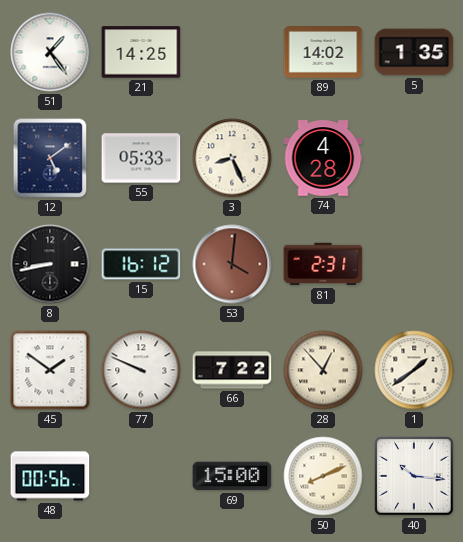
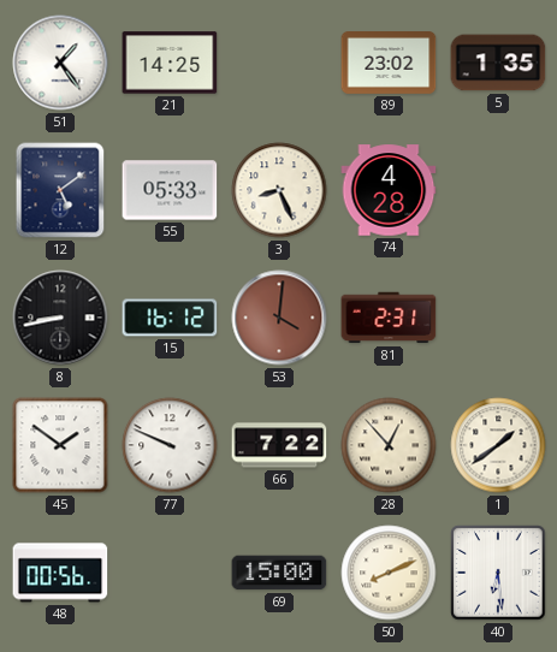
89: 14:02 -> 23:02
40: 10:16 -> 6:29
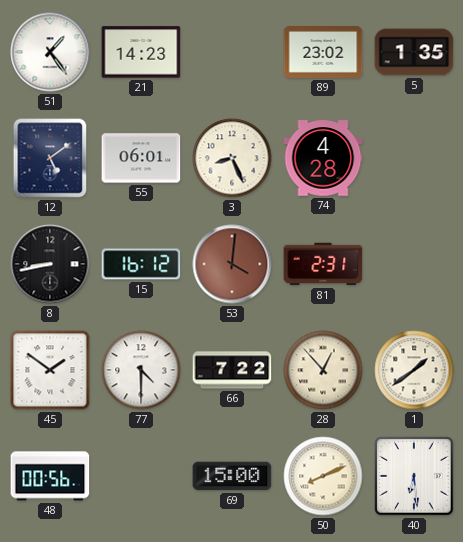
21: 14:25 -> 14:23
55: 05:33 -> 06:01
77: 9:49 -> 4:30
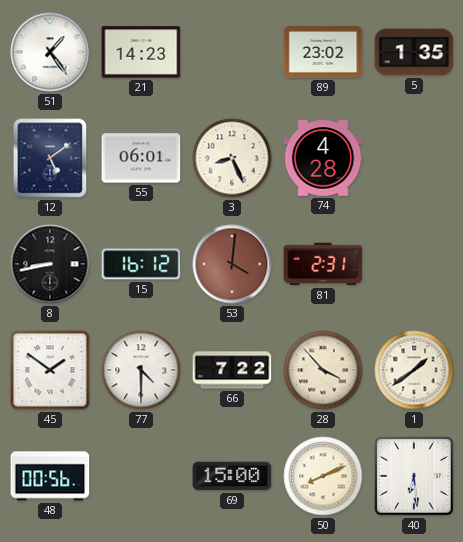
28: 12:53 -> 3:53
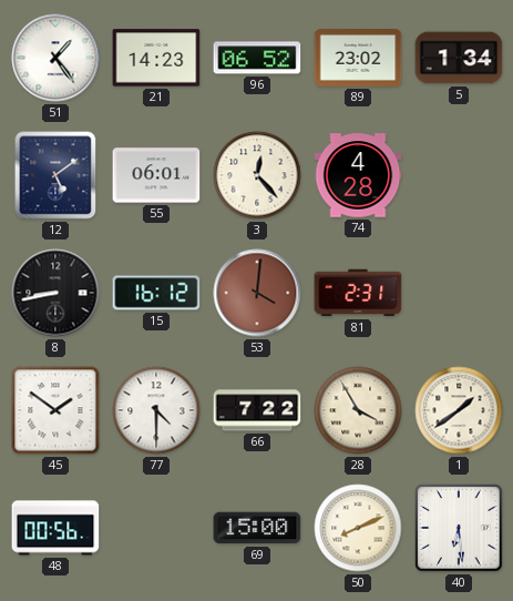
96: none -> 06:52
5: 1:35 -> 1:34
3: 8:26 -> 12:23
28: 3:53 -> 3:55
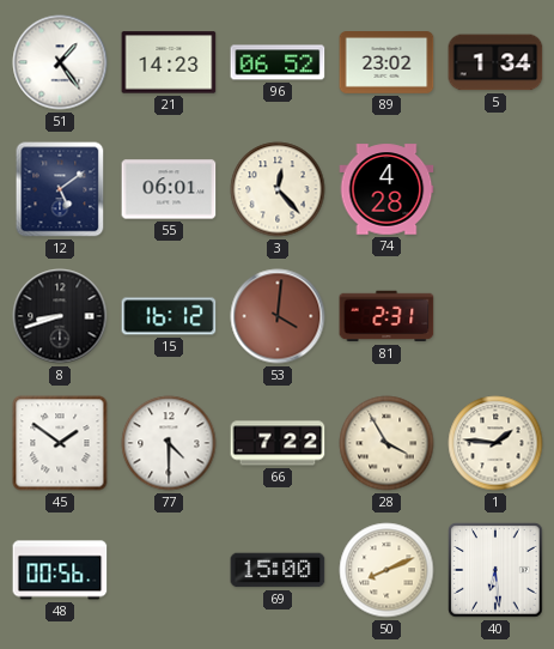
8: 8:43 -> 8:42
1: 1:39 -> 1:46
